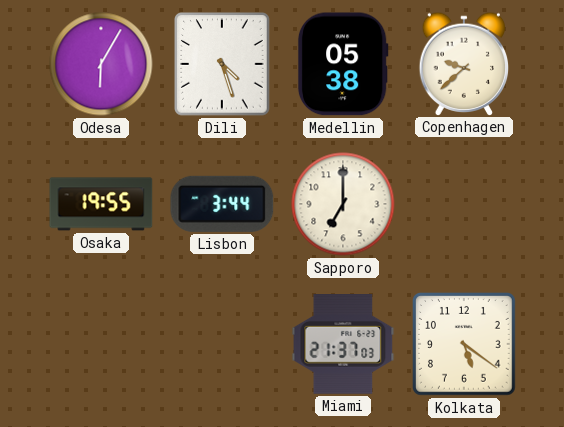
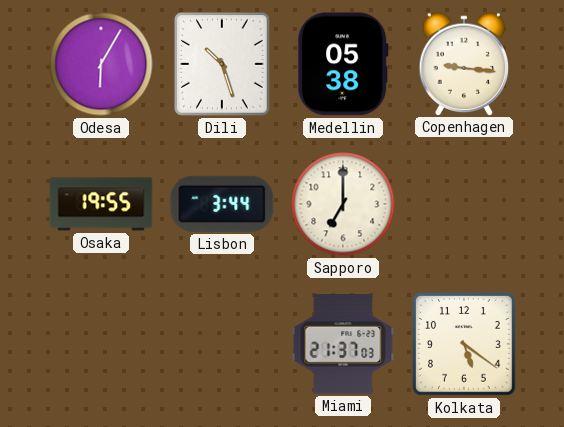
Dili: 4:27 -> 10:27
Copenhagen: 9:38 -> 9:16
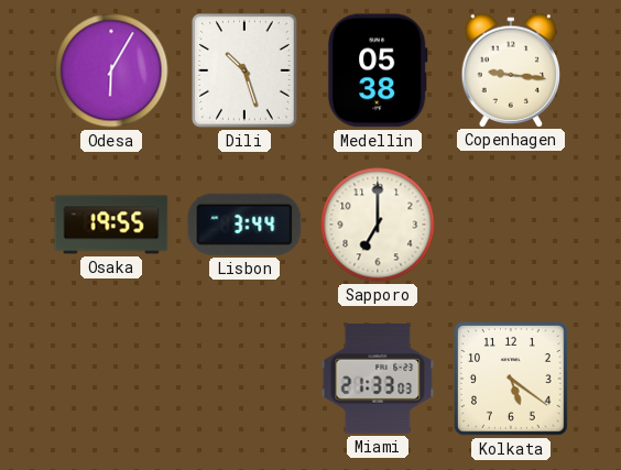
Miami: 21:37 -> 21:33
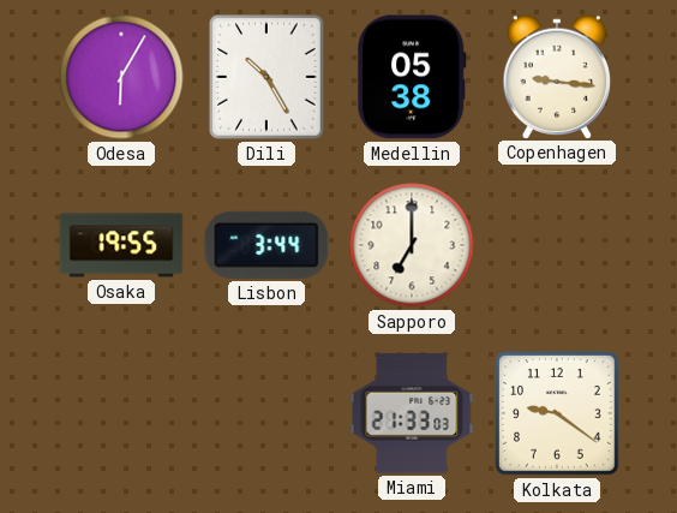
Dili: 10:27 -> 10:25
Kolkata: 5:21 -> 9:21
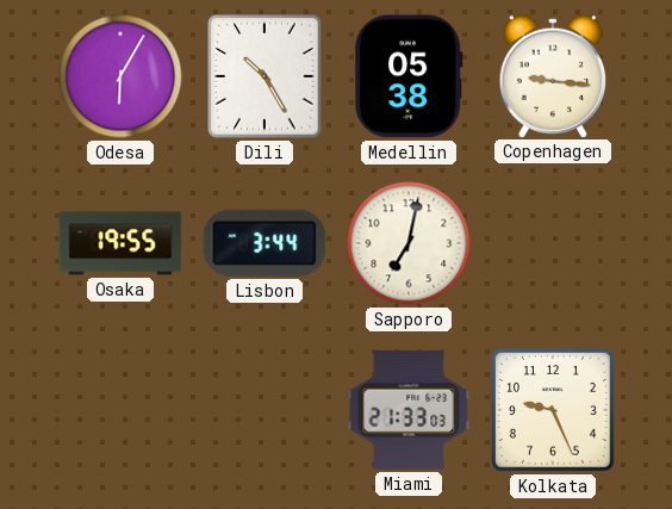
Sapporo: 7:00 -> 7:02
Kolkata: 9:21 -> 9:26
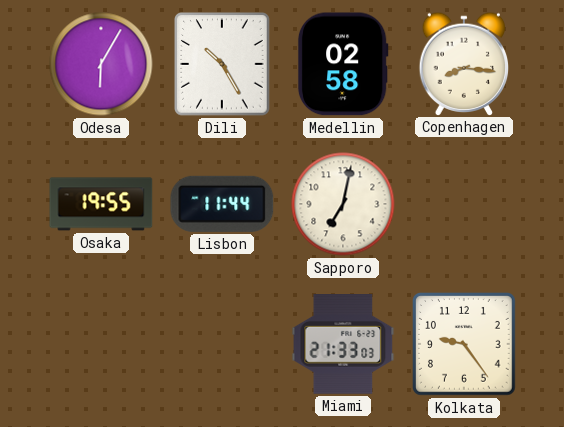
Medellin: 05:38 -> 02:58
Copenhagen: 9:16 -> 8:16
Lisbon: 3:44 -> 11:44
Kolkata: 9:26 -> 9:24
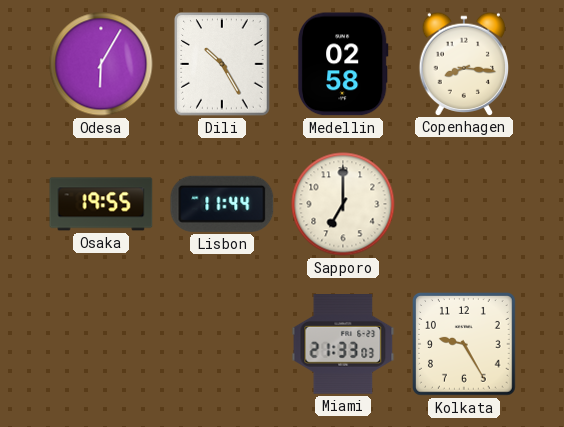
Sapporo: 7:02 -> 7:00
Kolkata: 9:24 -> 9:25
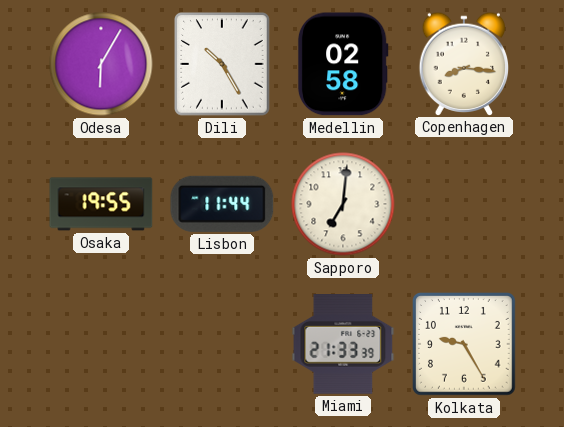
Sapporo: 7:00 -> 7:01
Miami: 21:33:03 -> 21:33:39
